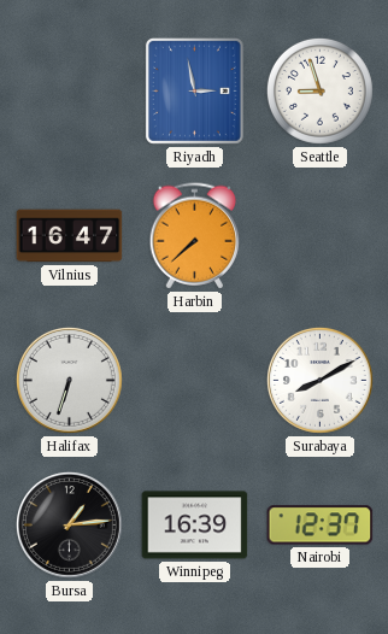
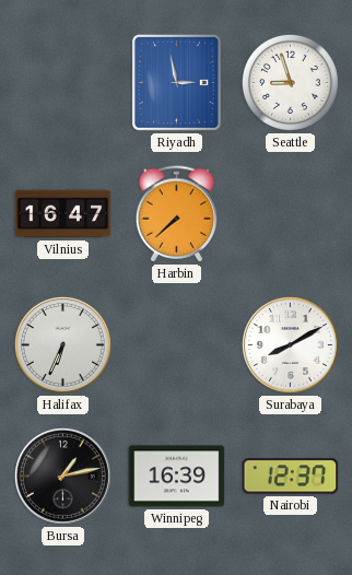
Halifax: 6:33 -> 6:34
Bursa: 1:14 -> 1:13
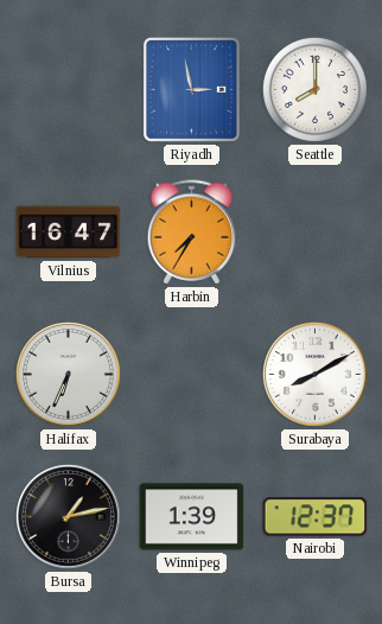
Seattle: 8:57 -> 8:00
Harbin: 7:38 -> 7:35
Winnipeg: 16:39 -> 1:39
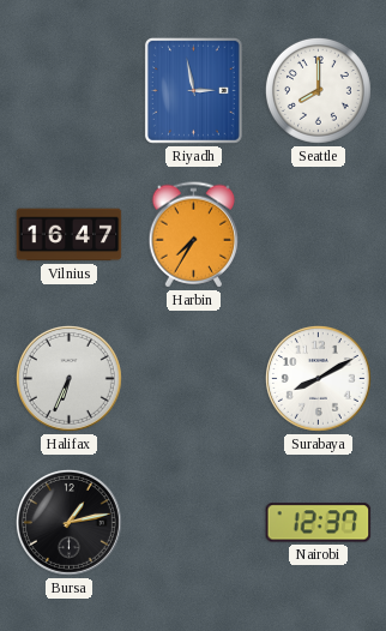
Winnipeg: 1:39 -> none
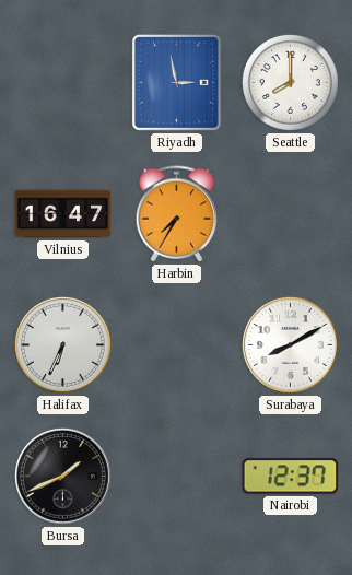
Bursa: 1:13 -> 1:41
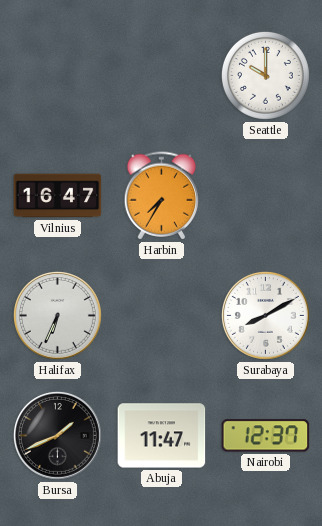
Riyadh: 2:58 -> none
Seattle: 8:00 -> 10:00
Abuja: none -> 11:47
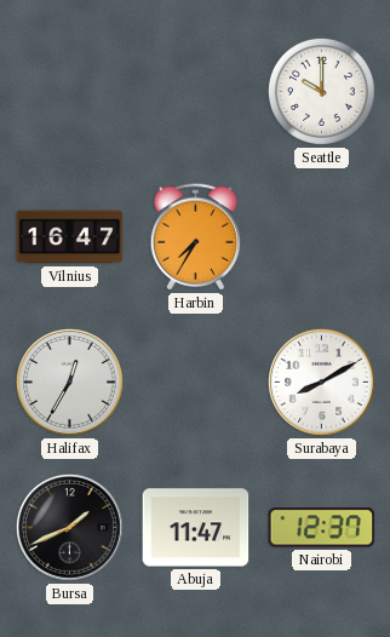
Halifax: 6:34 -> 12:35
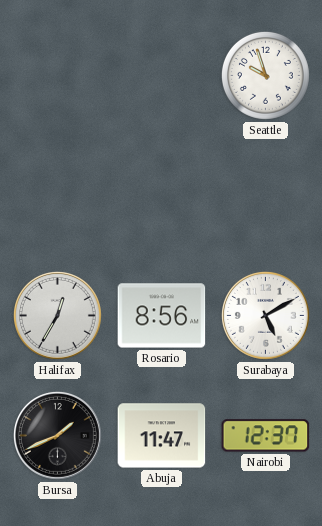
Seattle: 10:00 -> 9:57
Vilnius: 16:47 -> none
Harbin: 7:35 -> none
Rosario: none -> 8:56
Surabaya: 8:10 -> 5:10
